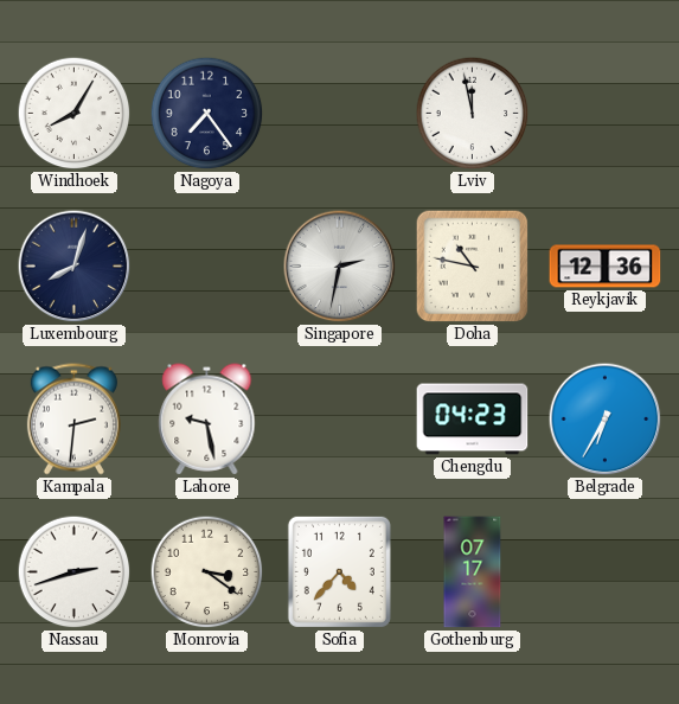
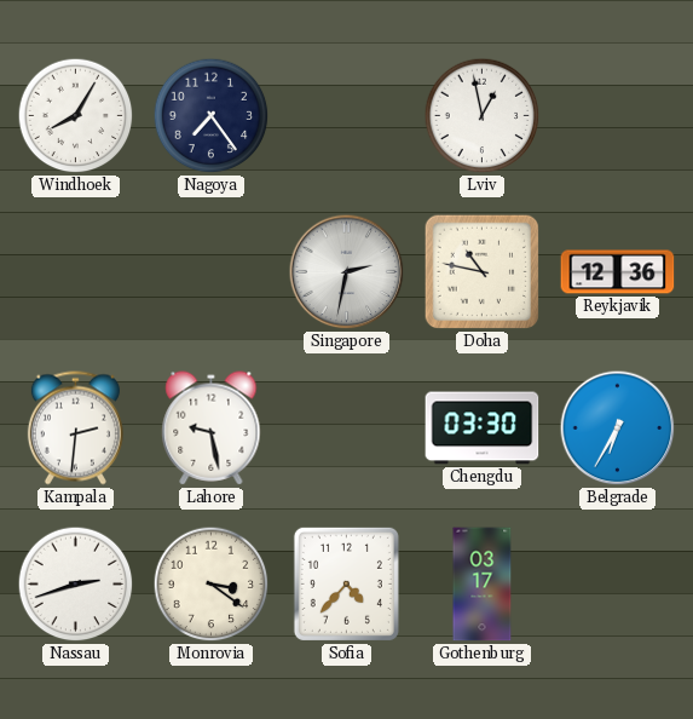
Lviv: 11:58 -> 12:58
Luxembourg: 8:03 -> none
Chengdu: 04:23 -> 03:30
Gothenburg: 07:17 -> 03:17
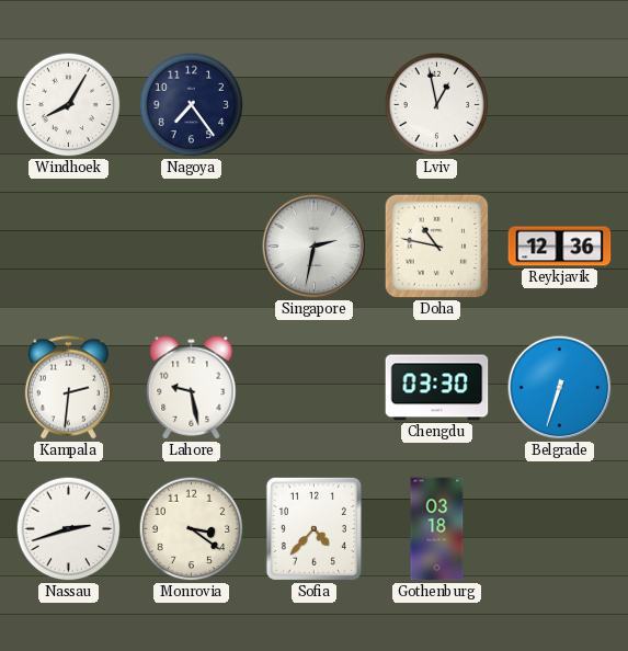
Belgrade: 6:35 -> 6:33
Gothenburg: 03:17 -> 03:18
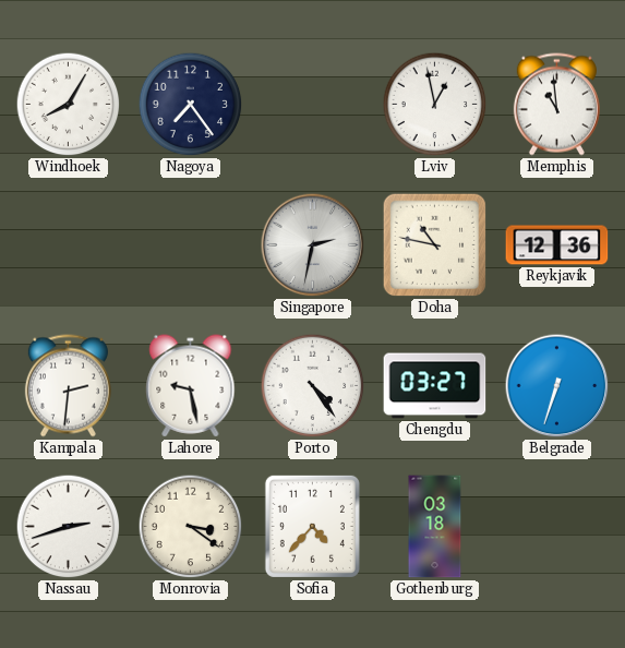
Memphis: none -> 10:59
Porto: none -> 4:24
Chengdu: 03:30 -> 03:27
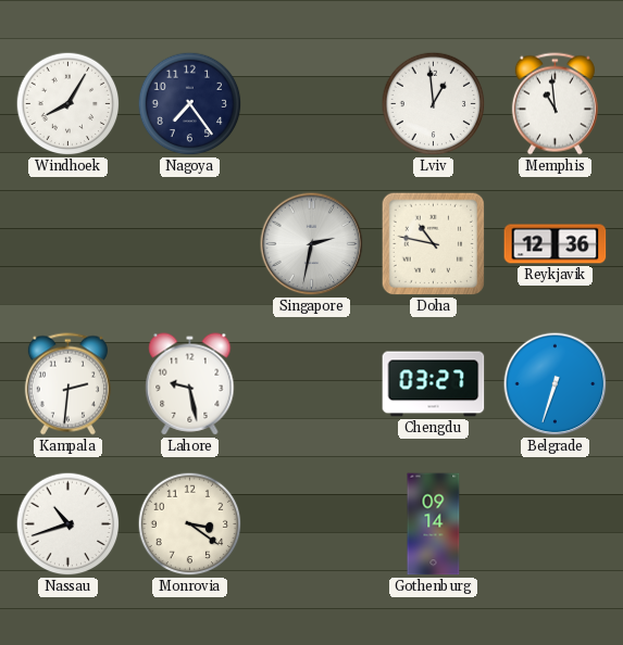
Lviv: 12:58 -> 12:59
Porto: 4:24 -> none
Nassau: 2:42 -> 10:42
Sofia: 4:37 -> none
Gothenburg: 03:18 -> 09:14
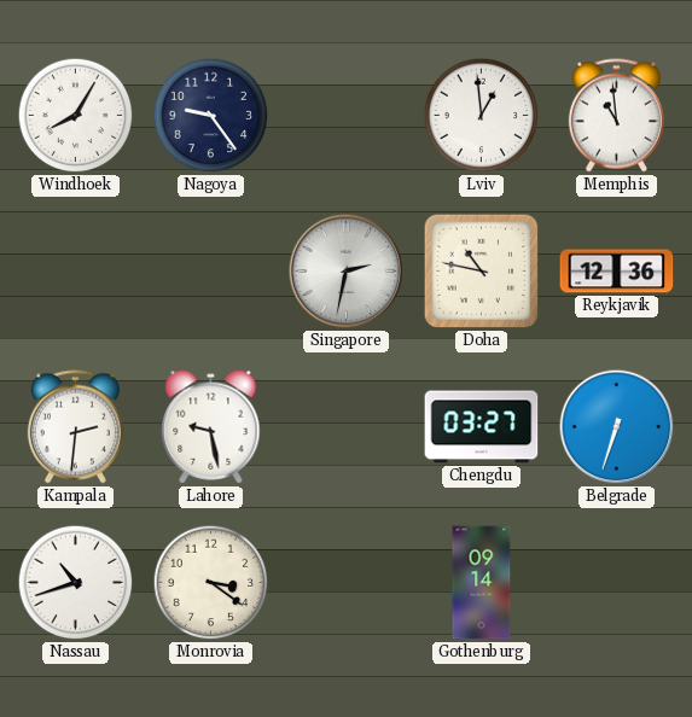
Nagoya: 7:24 -> 9:24
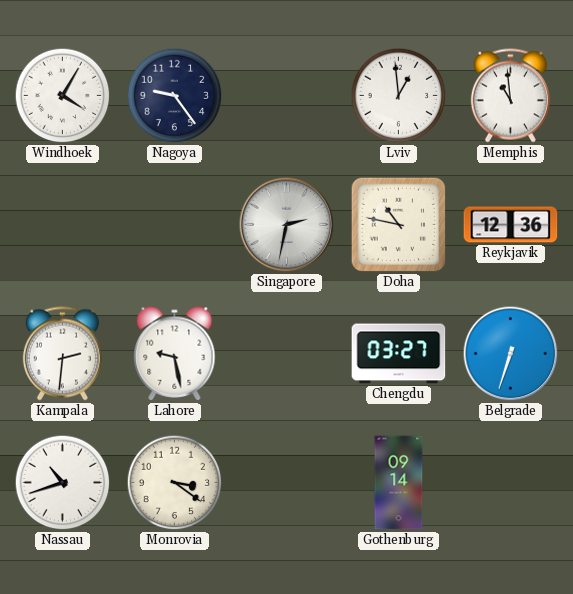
Windhoek: 8:05 -> 4:05
